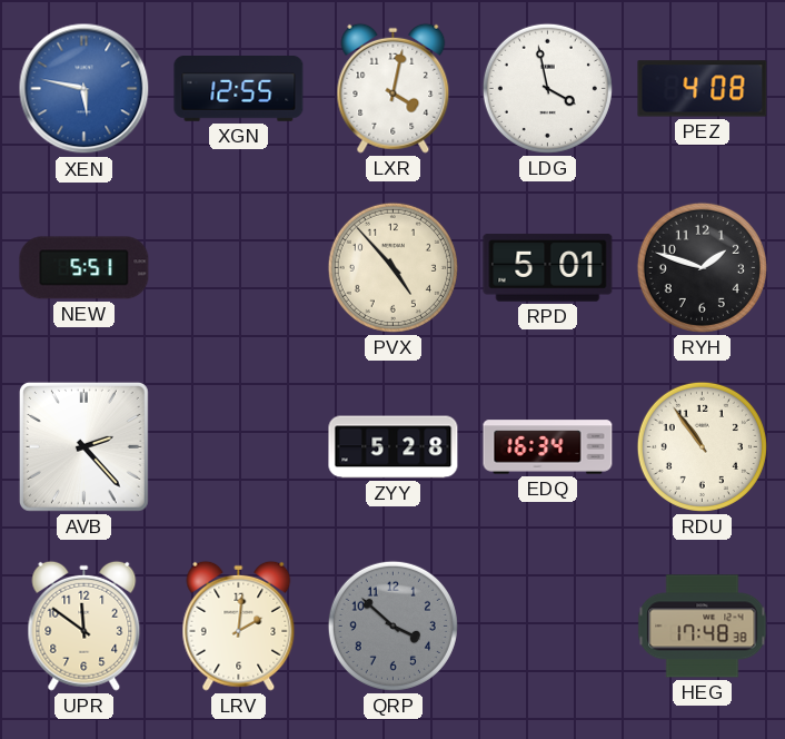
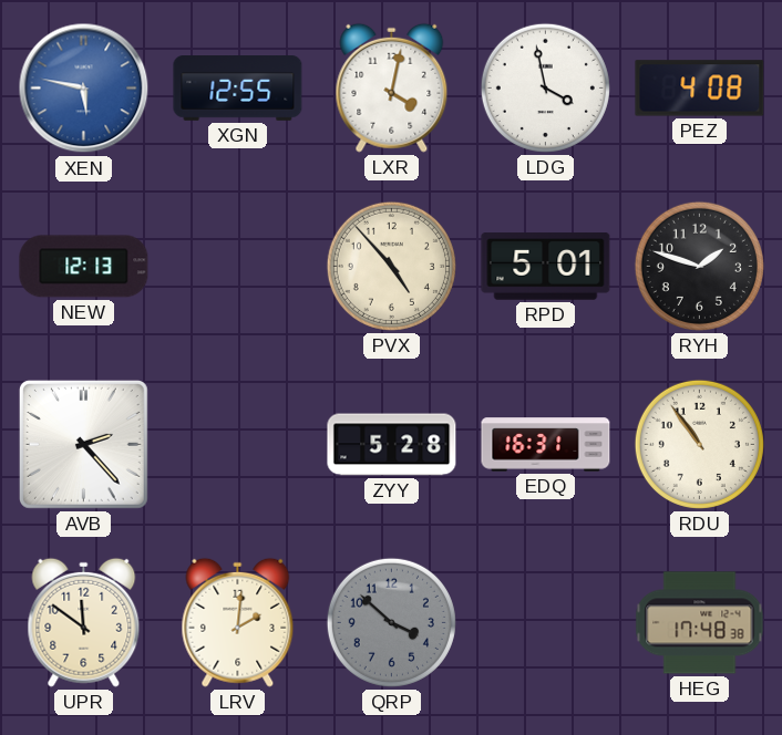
NEW: 5:51 -> 12:13
EDQ: 16:34 -> 16:31
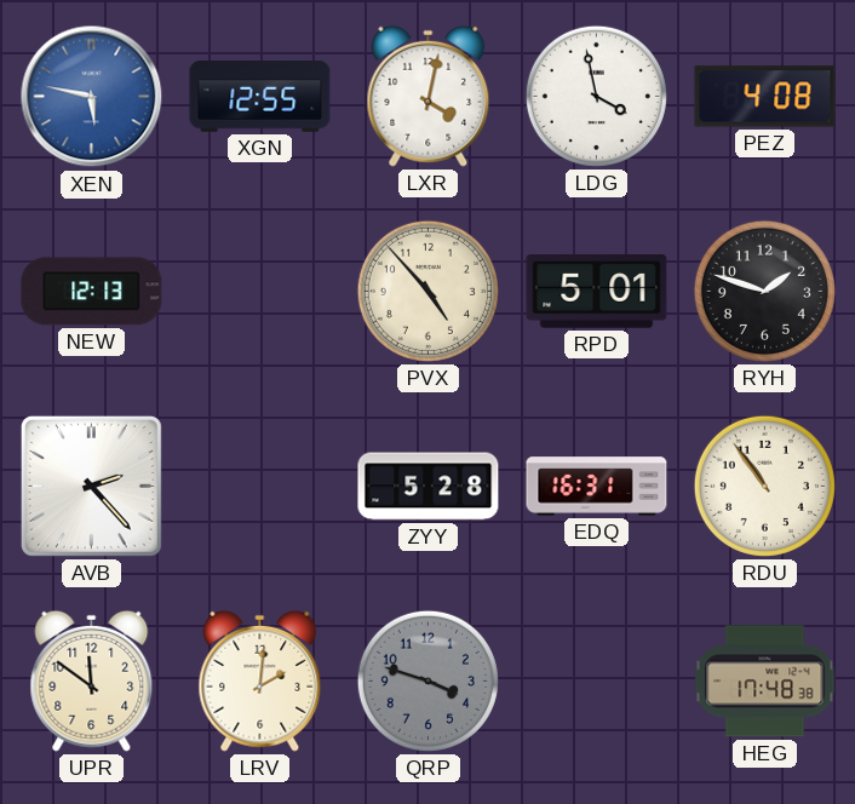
QRP: 3:52 -> 3:48
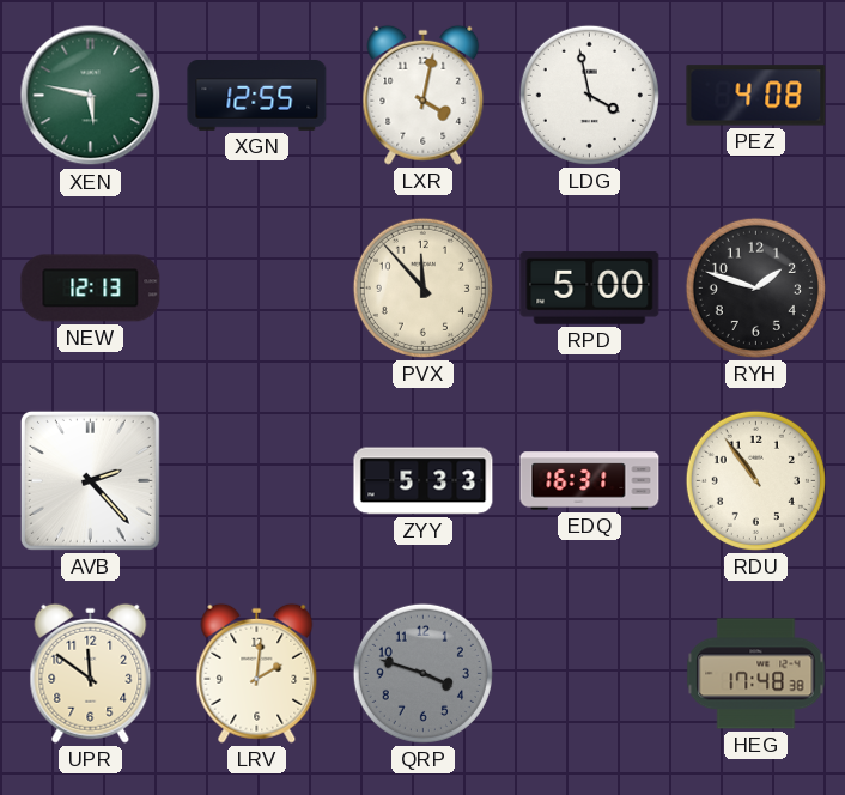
XEN dial: blue -> green
PVX: 4:53 -> 11:53
RPD: 5:01 -> 5:00
ZYY: 5:28 -> 5:33
